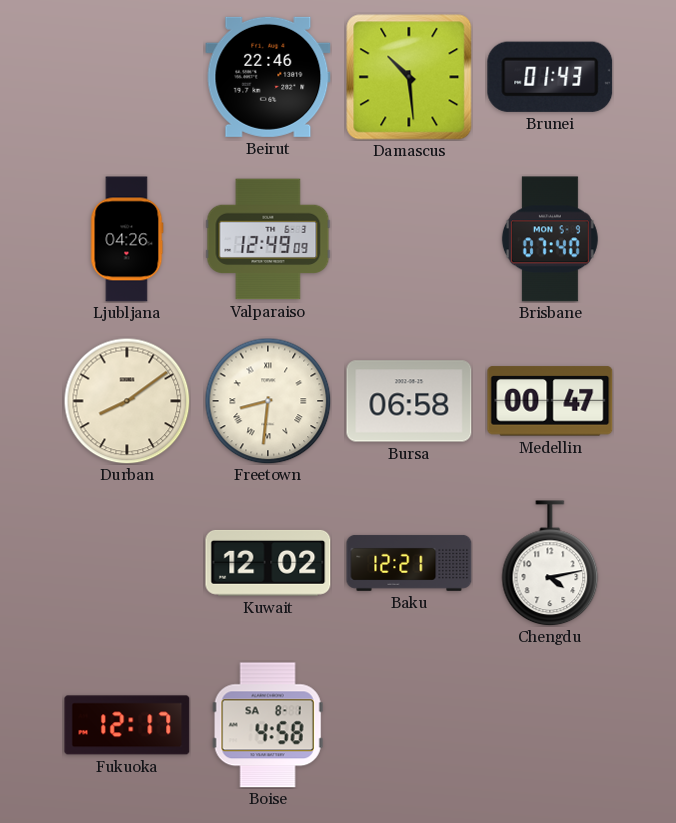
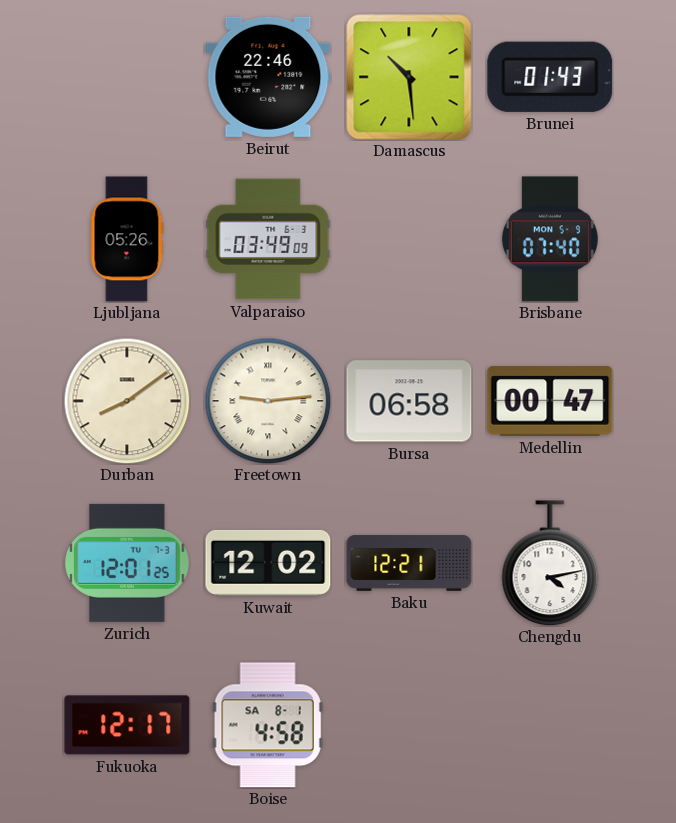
Ljubljana: 04:26 -> 05:26
Valparaiso: 12:49 -> 03:49
Freetown: 8:31 -> 9:14
Zurich: none -> 12:01
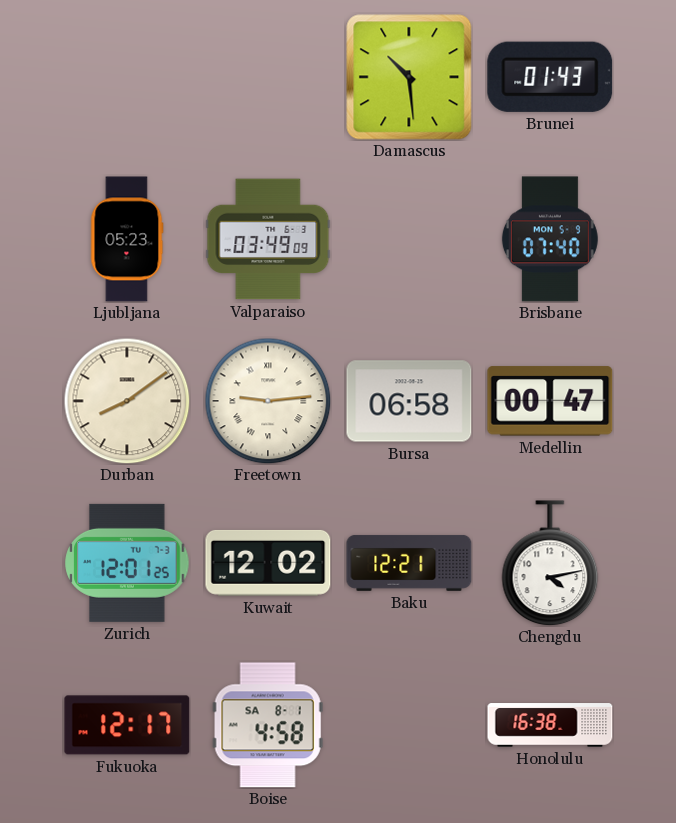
Beirut: 22:46 -> none
Ljubljana: 05:26 -> 05:23
Honolulu: none -> 16:38
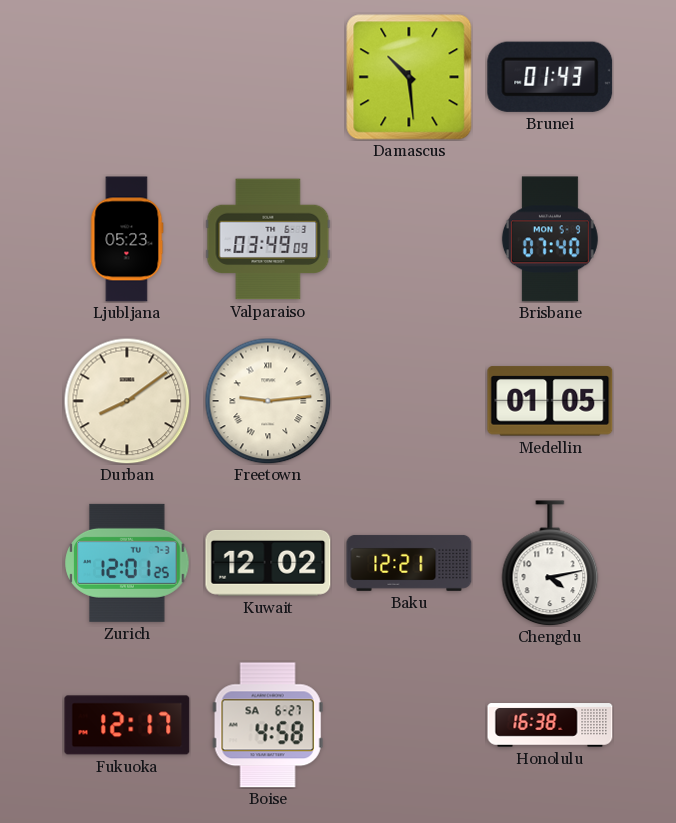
Bursa: 06:58 -> none
Medellin: 00:47 -> 01:05
Boise date: SA 8-1 -> SA 6-27
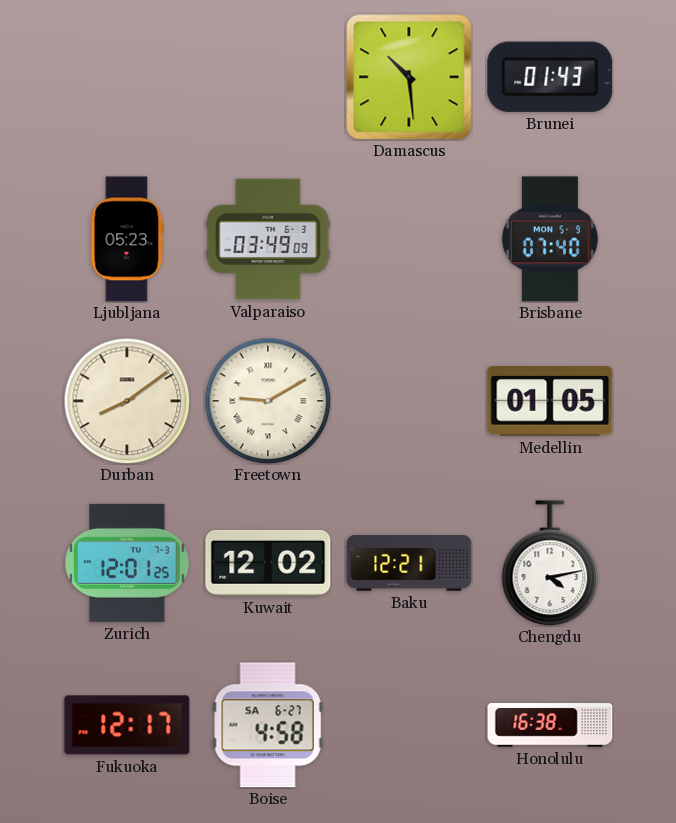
Freetown: 9:14 -> 9:10
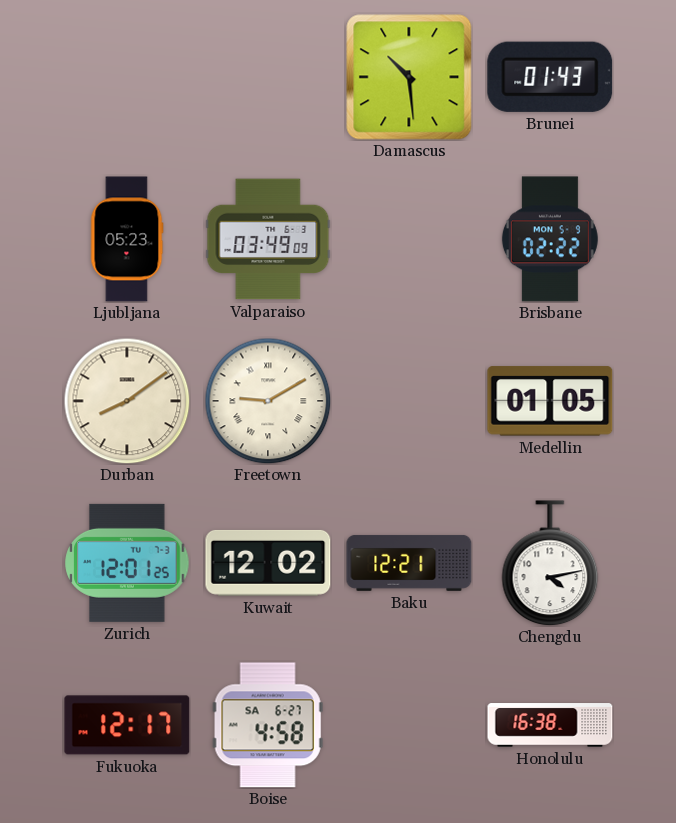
Brisbane: 07:40 -> 02:22
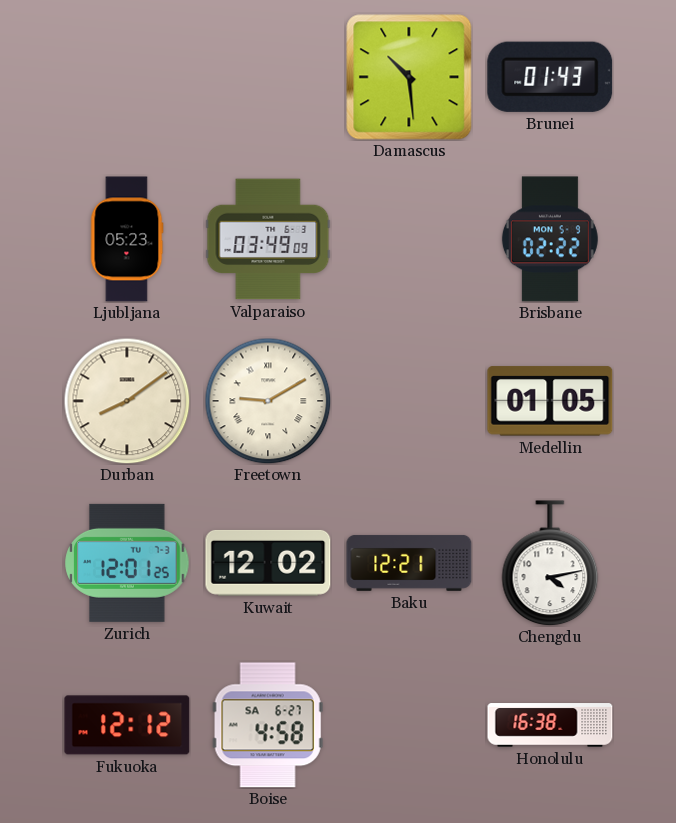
Fukuoka: 12:17 -> 12:12
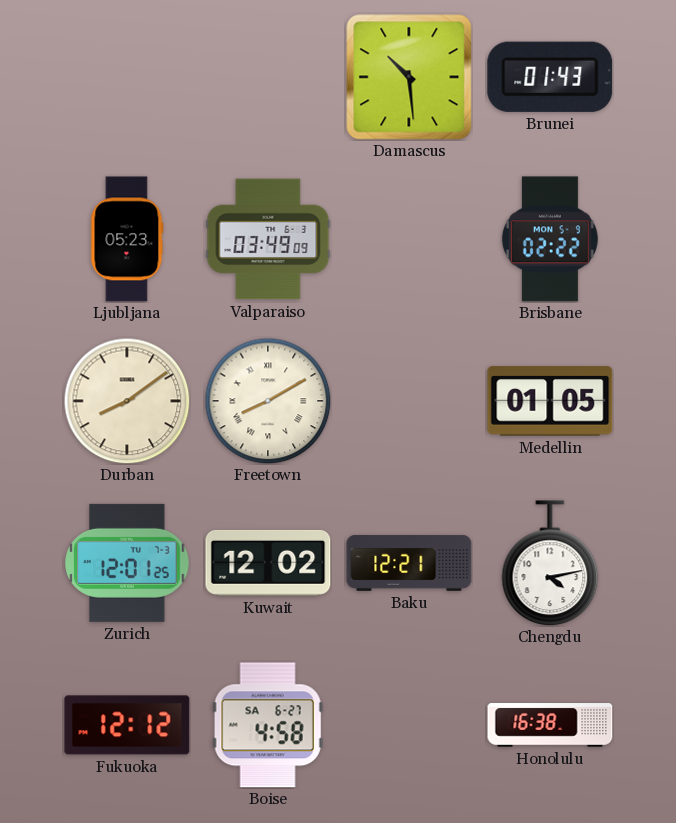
Freetown: 9:10 -> 8:10
